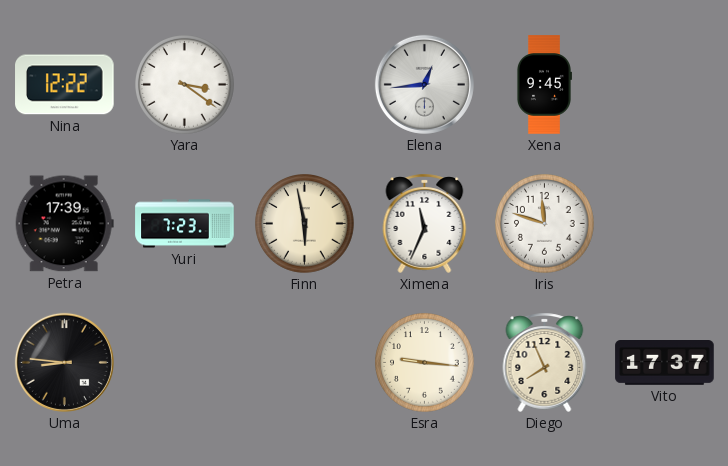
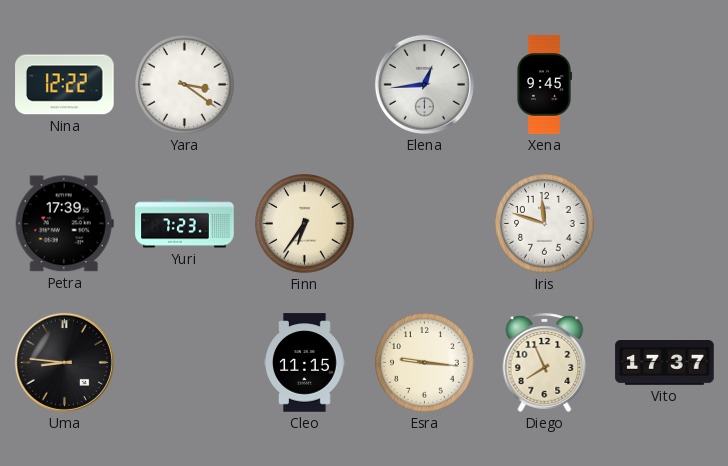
Finn: 5:58 -> 6:36
Ximena: 11:34 -> none
Cleo: none -> 11:15
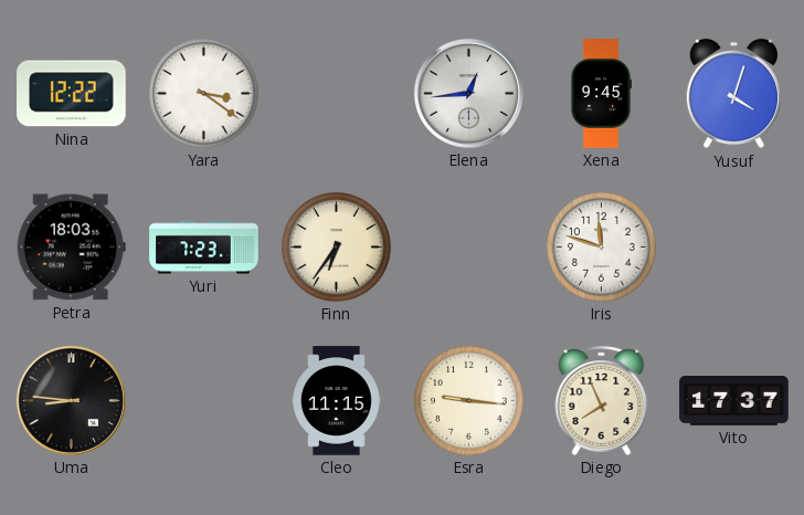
Yusuf: none -> 4:03
Petra: 17:39 -> 18:03
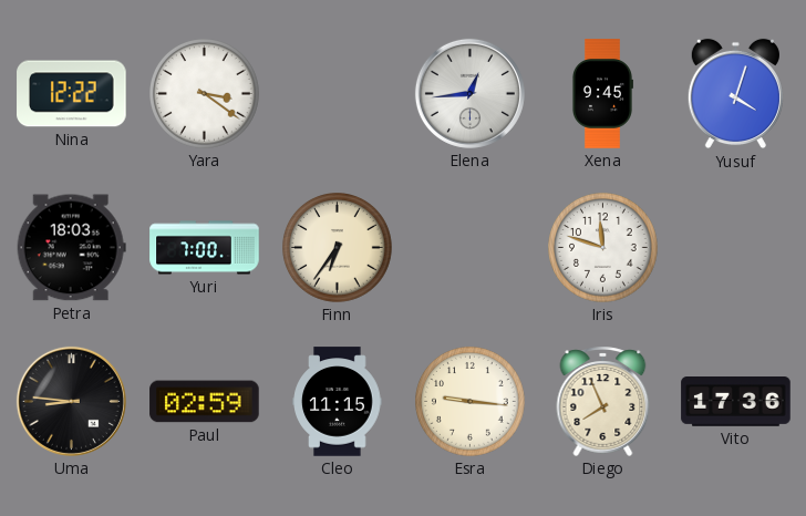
Yuri: 7:23 -> 7:00
Paul: none -> 02:59
Vito: 17:37 -> 17:36
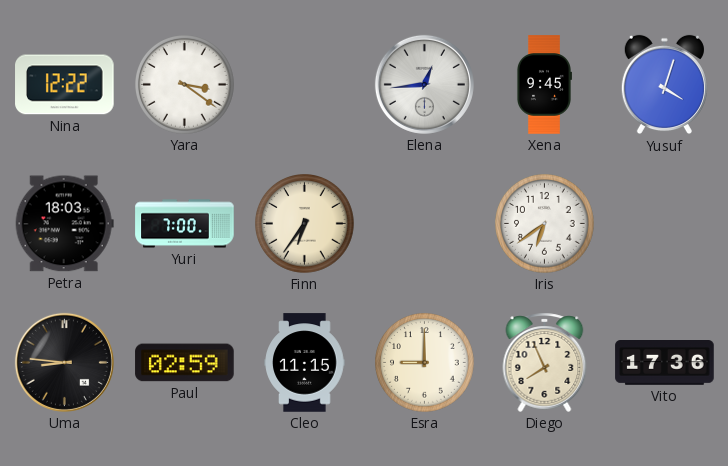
Iris: 11:48 -> 6:39
Esra: 9:16 -> 9:00
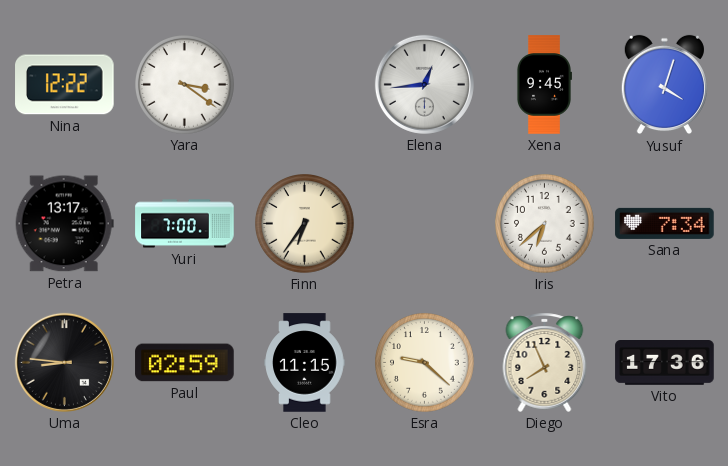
Petra: 18:03 -> 13:17
Iris: 6:39 -> 6:38
Sana: none -> 7:34
Esra: 9:00 -> 9:22
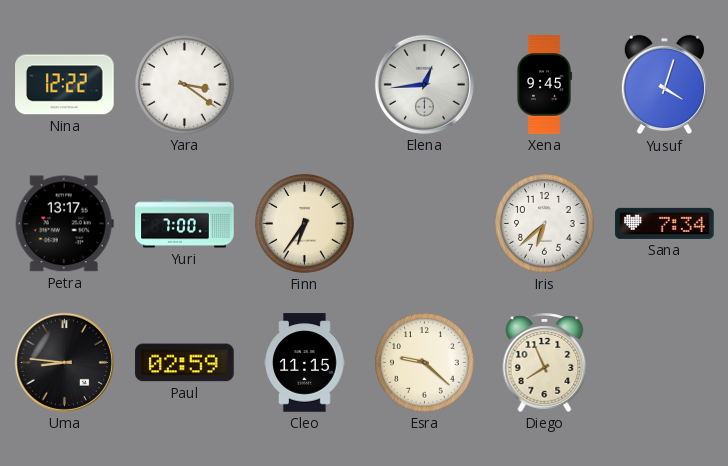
Vito: 17:36 -> none
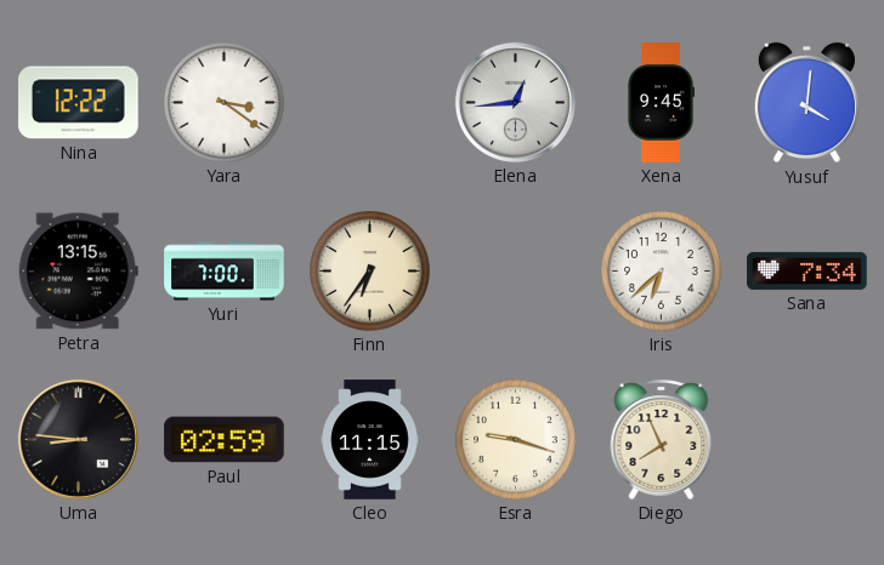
Yusuf: 4:03 -> 4:01
Petra: 13:17 -> 13:15
Esra: 9:22 -> 9:18
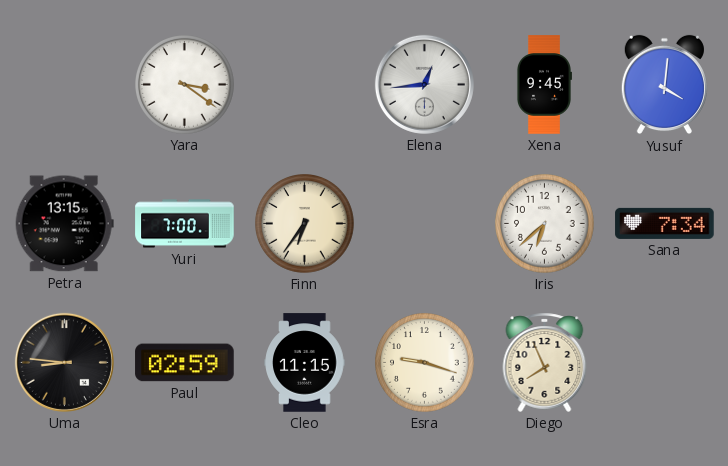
Nina: 12:22 -> none
